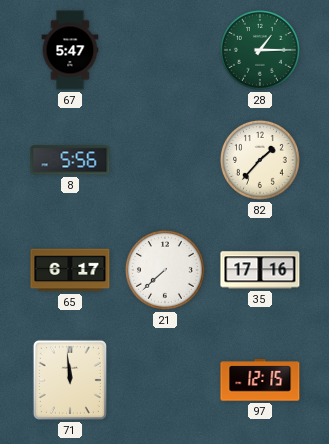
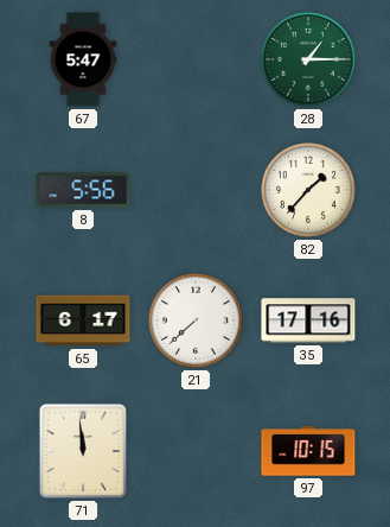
97: 12:15 -> 10:15
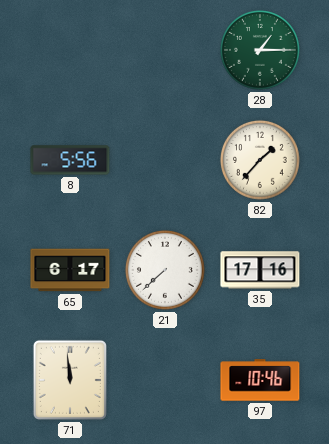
67: 5:47 -> none
97: 10:15 -> 10:46
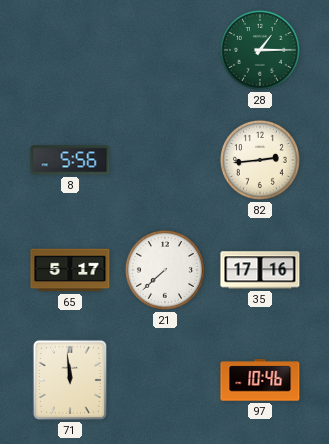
82: 1:37 -> 2:44
65: 6:17 -> 5:17
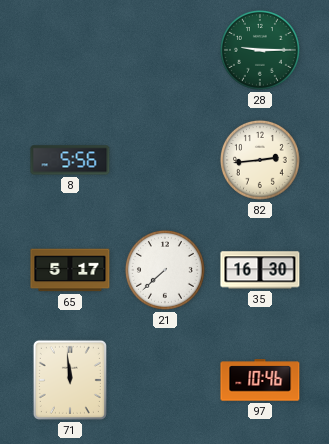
28: 1:15 -> 9:15
35: 17:16 -> 16:30
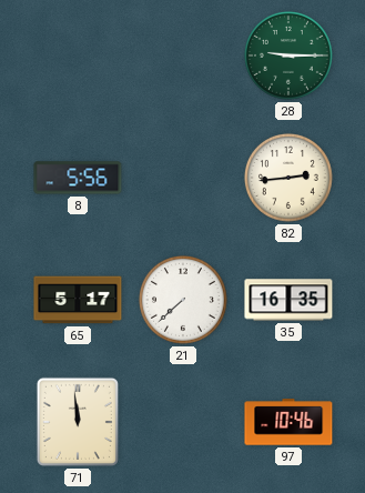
35: 16:30 -> 16:35
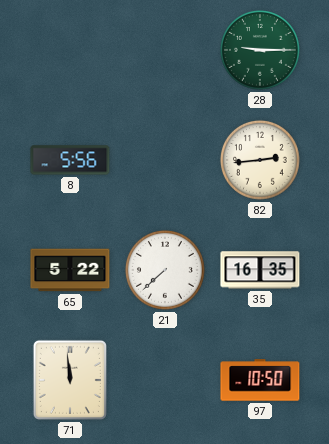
65: 5:17 -> 5:22
97: 10:46 -> 10:50
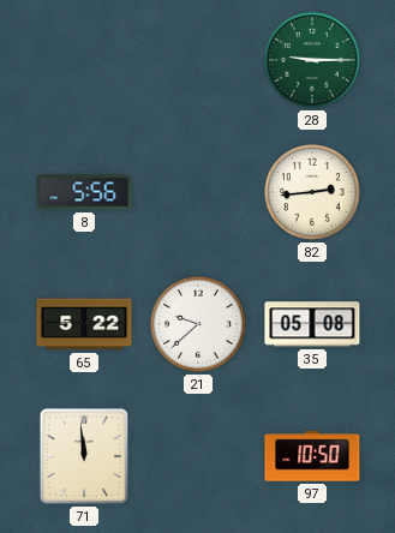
21: 7:38 -> 9:38
35: 16:35 -> 05:08
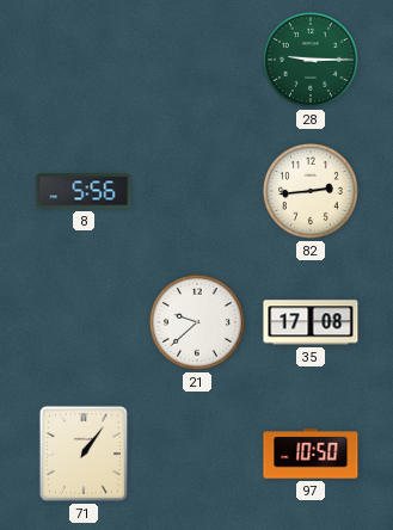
65: 5:22 -> none
35: 05:08 -> 17:08
71: 11:59 -> 1:06
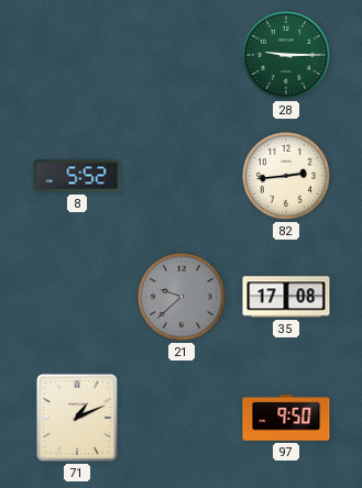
8: 5:56 -> 5:52
21 dial: white -> grey
71: 1:06 -> 1:11
97: 10:50 -> 9:50
